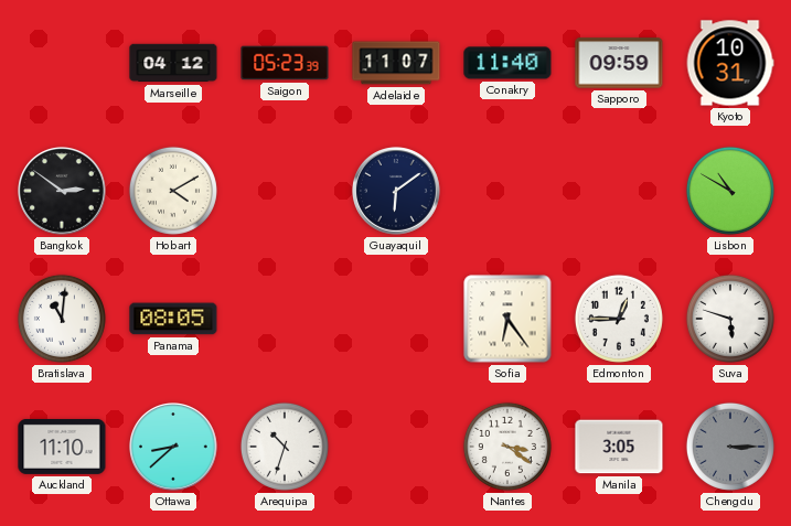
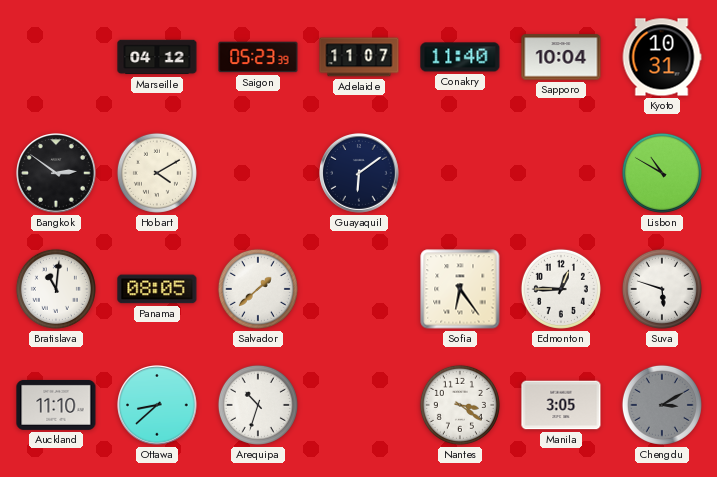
Sapporo: 09:59 -> 10:04
Salvador: none -> 1:38
Chengdu: 3:15 -> 3:10
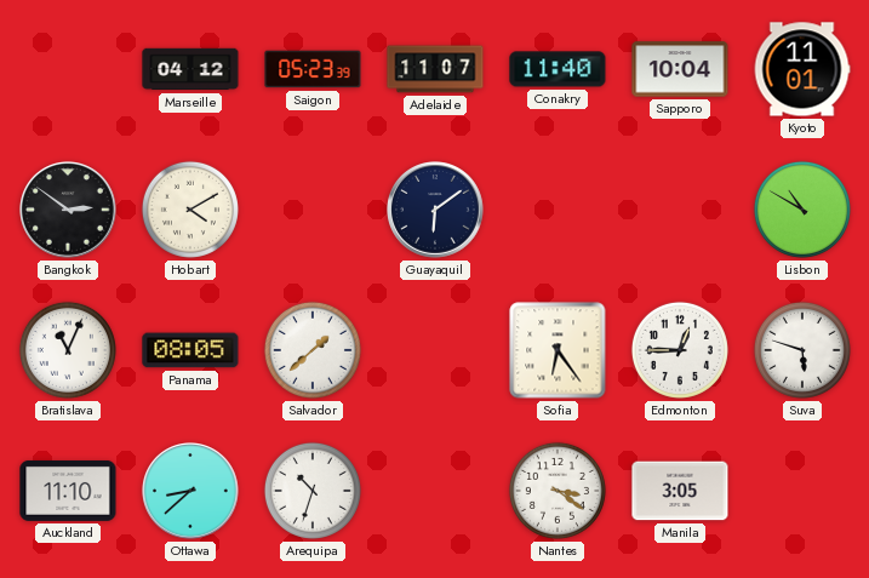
Kyoto: 10:31 -> 11:01
Bratislava: 11:01 -> 11:04
Chengdu: 3:10 -> none
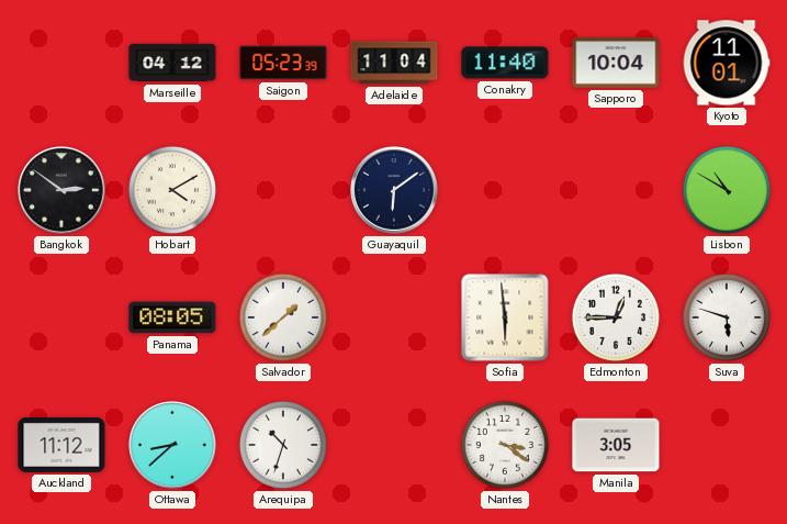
Adelaide: 11:07 -> 11:04
Bratislava: 11:04 -> none
Sofia: 6:24 -> 5:59
Auckland: 11:10 -> 11:12
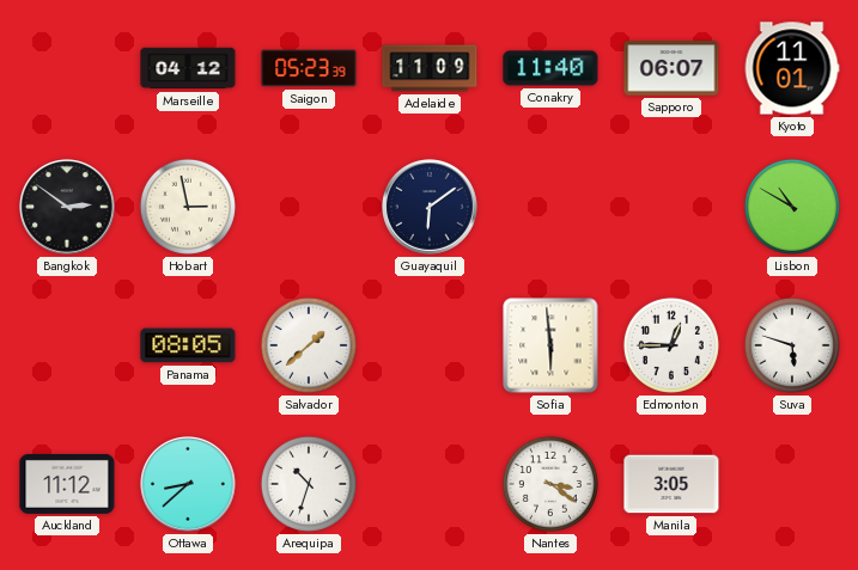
Adelaide: 11:04 -> 11:09
Sapporo: 10:04 -> 06:07
Hobart: 4:10 -> 2:58
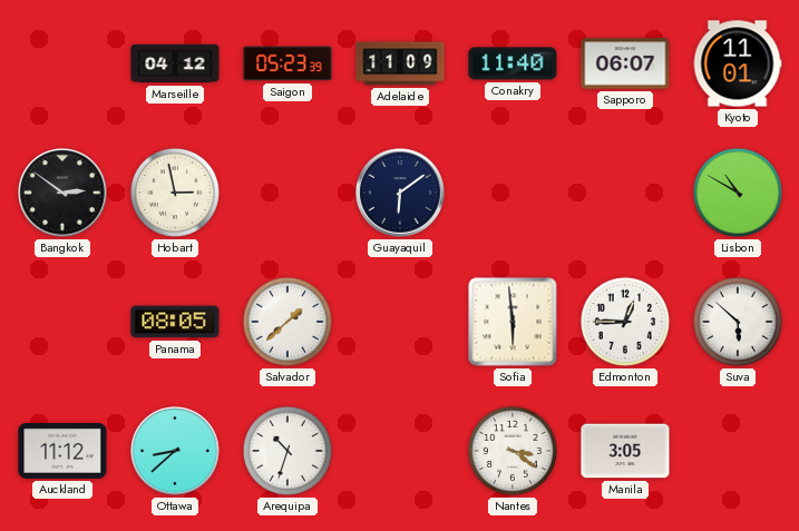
Suva: 5:48 -> 5:52
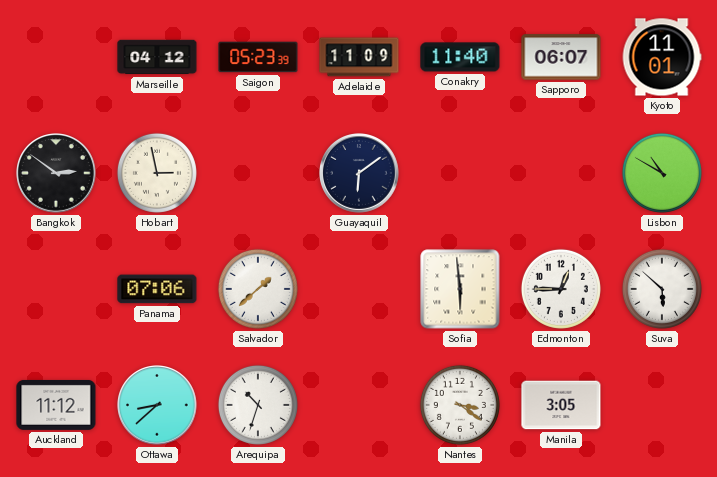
Panama: 08:05 -> 07:06
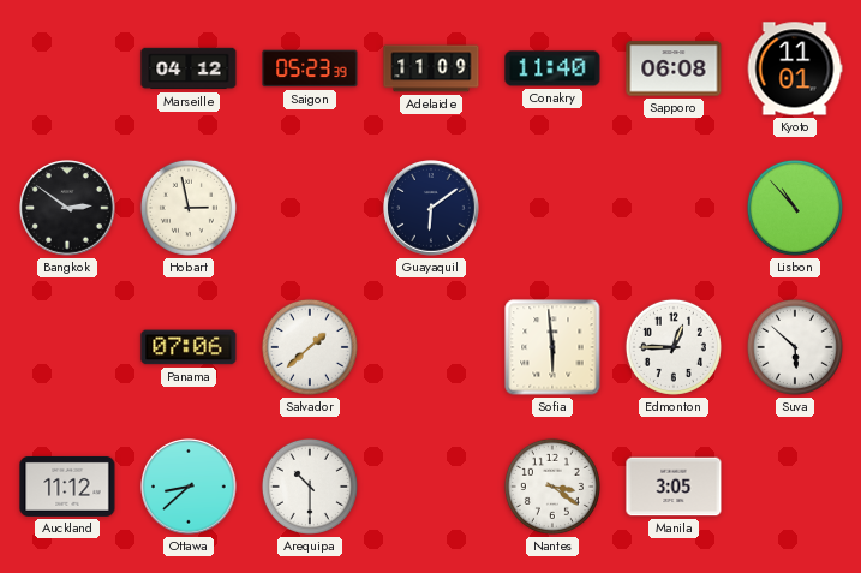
Sapporo: 06:07 -> 06:08
Lisbon: 10:50 -> 10:53
Arequipa: 10:33 -> 10:30
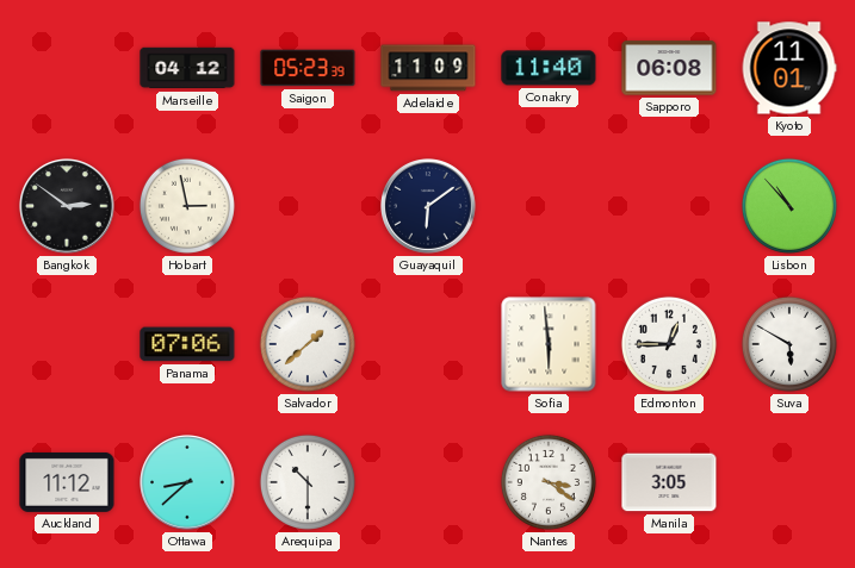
Suva: 5:52 -> 5:50
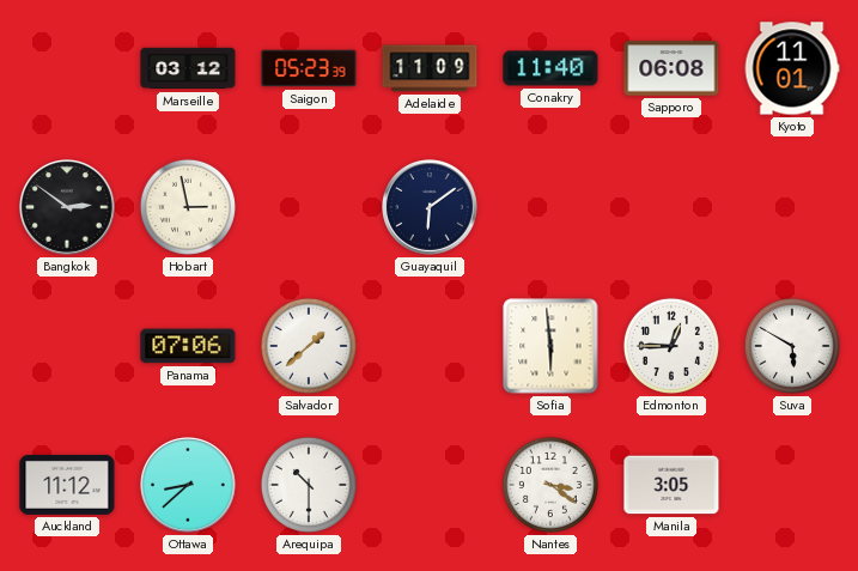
Marseille: 04:12 -> 03:12
Lisbon: 10:53 -> none
